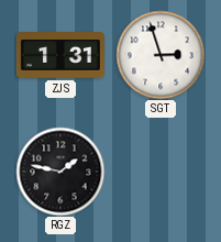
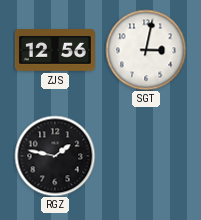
ZJS: 1:31 -> 12:56
SGT: 2:57 -> 3:02
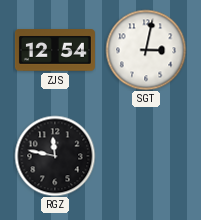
ZJS: 12:56 -> 12:54
RGZ: 1:47 -> 11:47
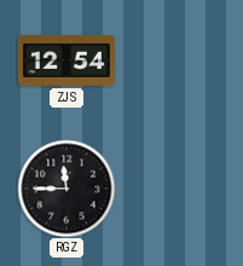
SGT: 3:02 -> none
RGZ: 11:47 -> 11:45
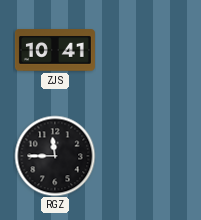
ZJS: 12:54 -> 10:41
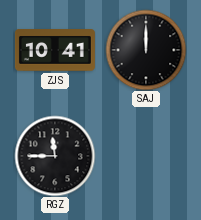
SAJ: none -> 12:00
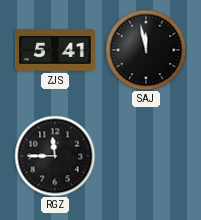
ZJS: 10:41 -> 5:41
SAJ: 12:00 -> 11:58
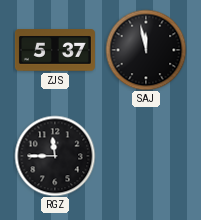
ZJS: 5:41 -> 5:37
